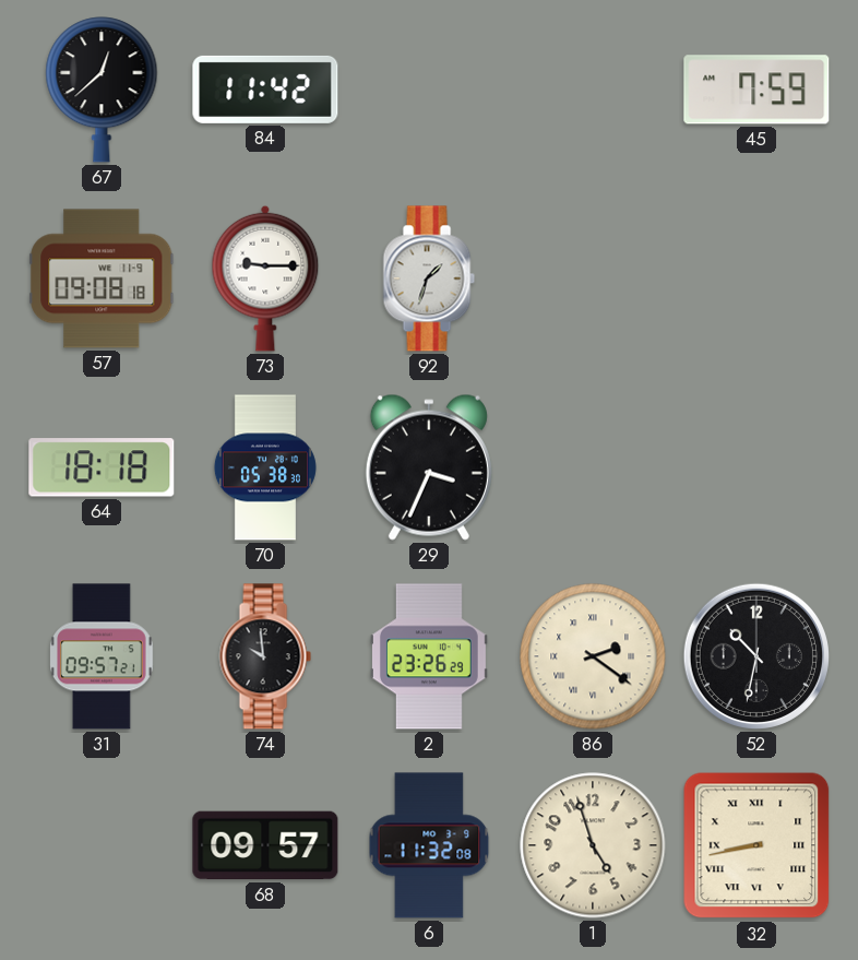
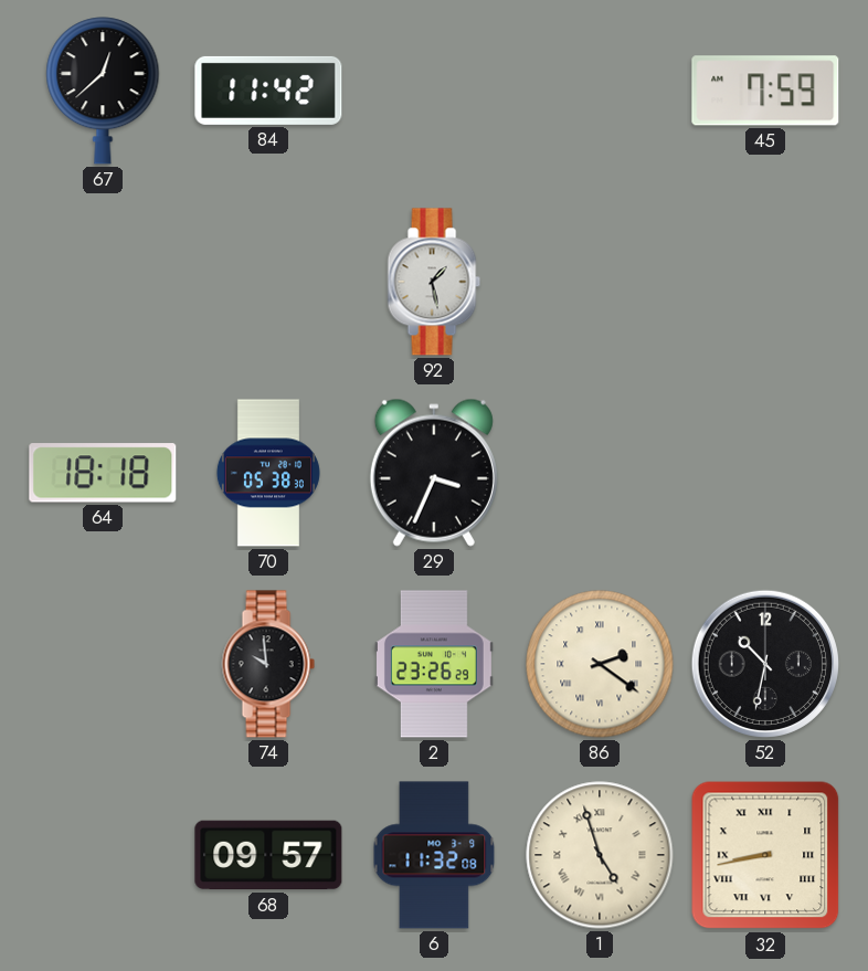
57: 09:08 -> none
73: 9:15 -> none
92: 1:33 -> 1:28
31: 09:57 -> none
1 numerals: Arabic -> Roman
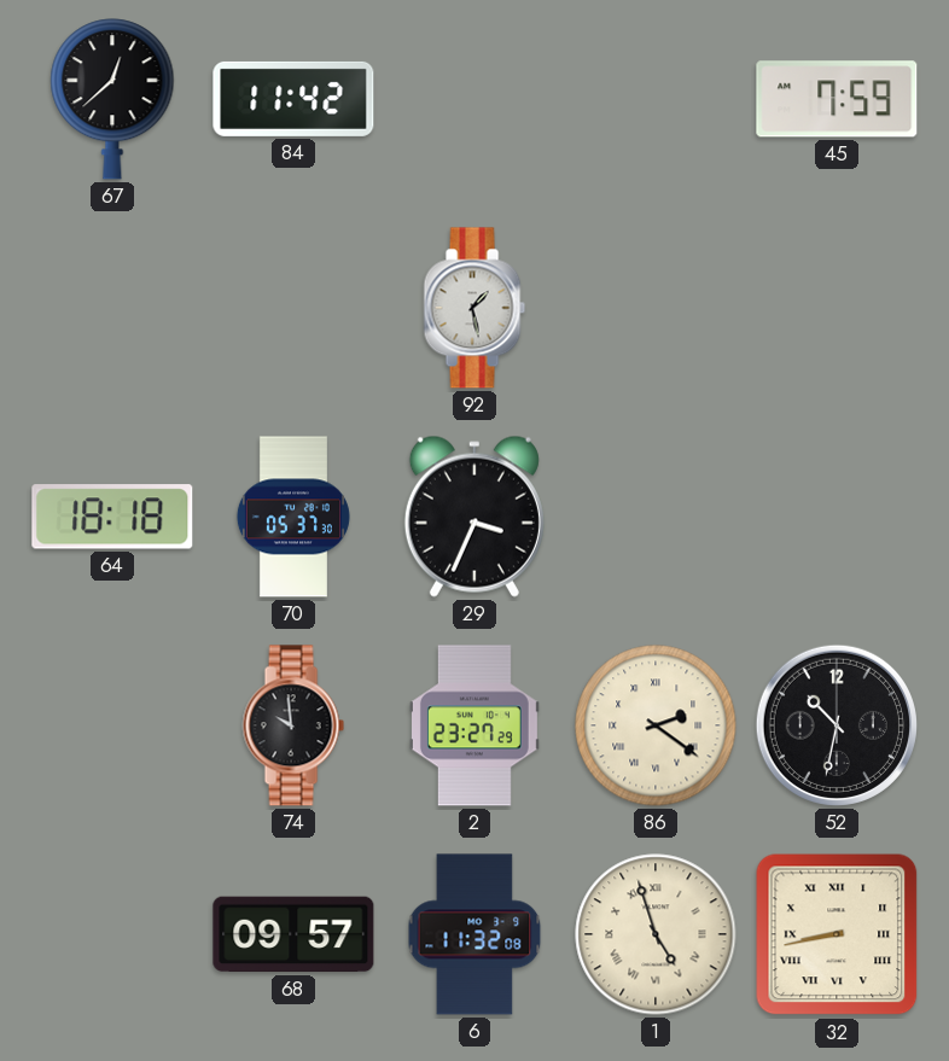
70: 05:38 -> 05:37
2: 23:26 -> 23:27
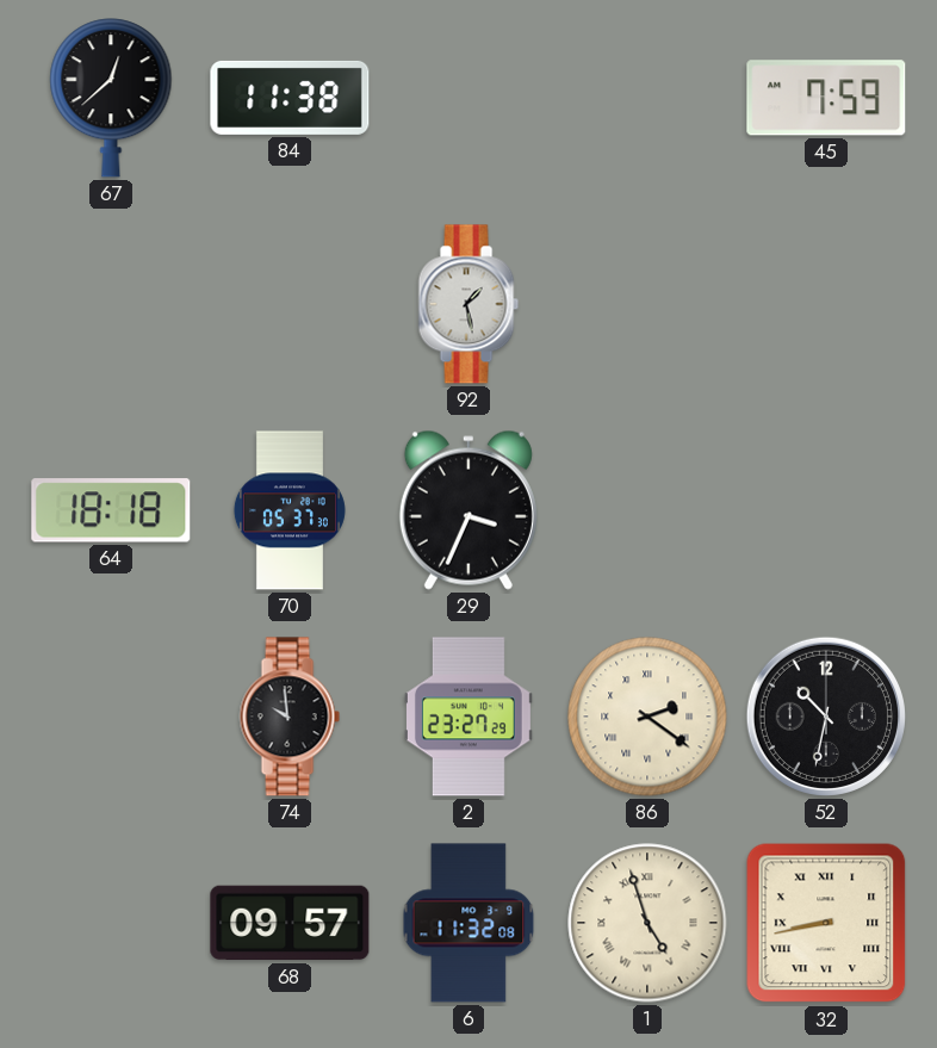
84: 11:42 -> 11:38
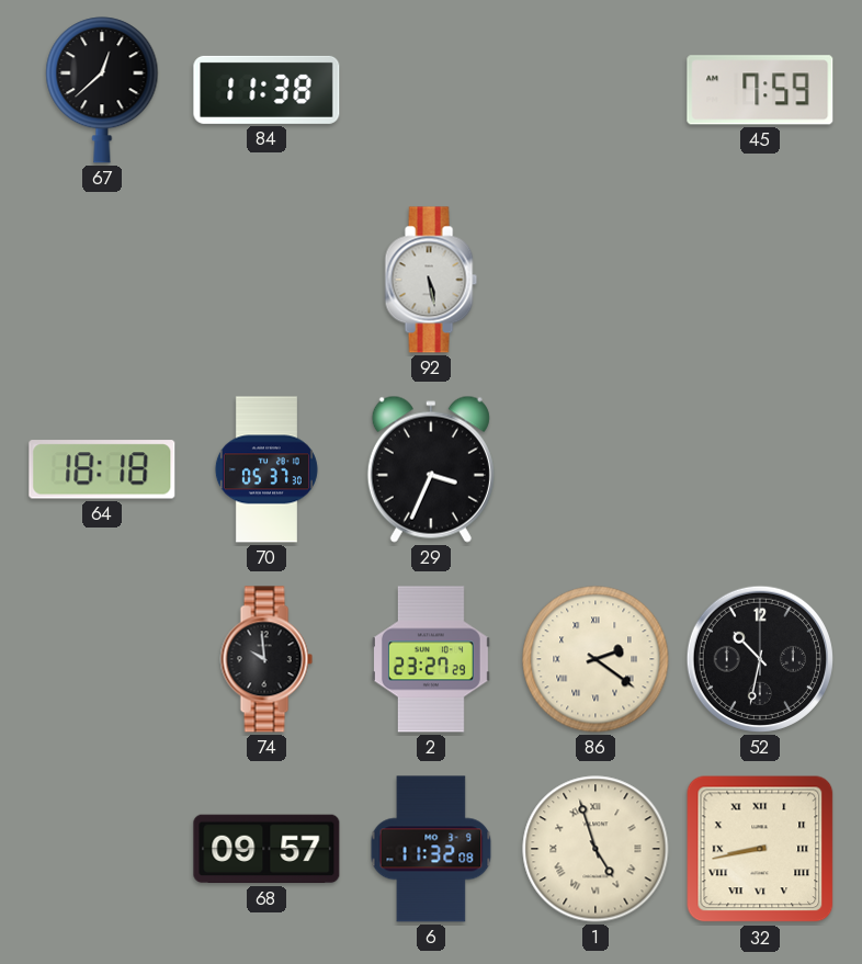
92: 1:28 -> 5:28
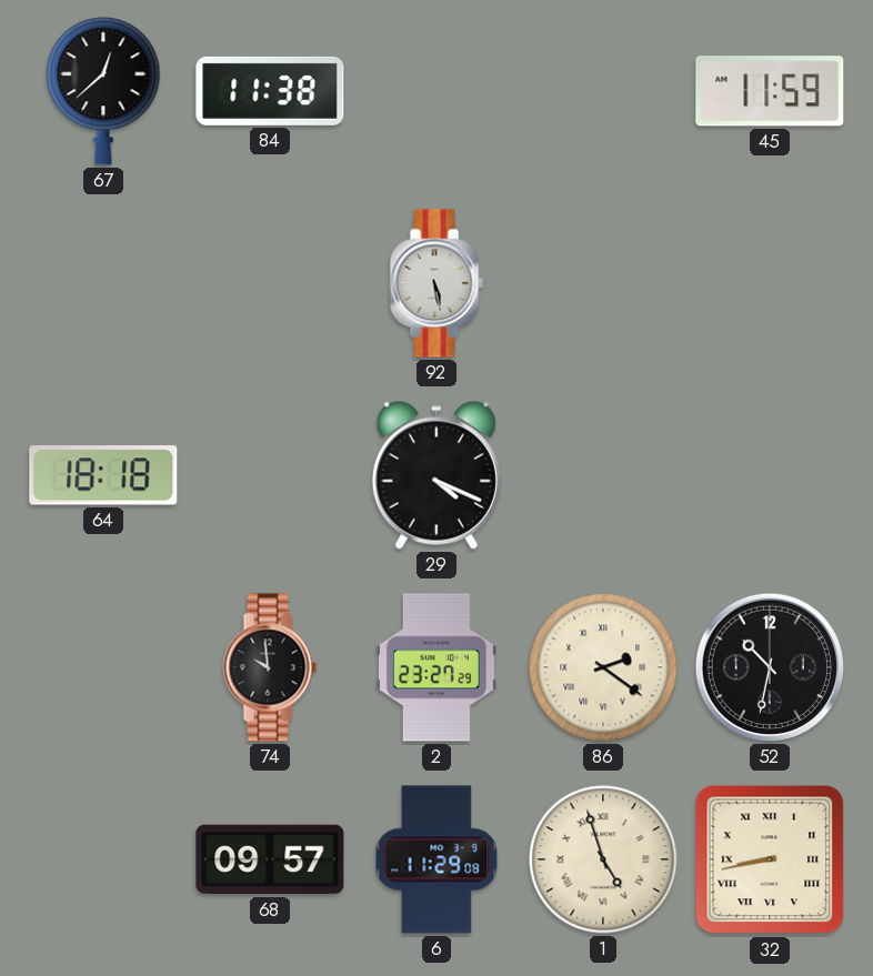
45: 7:59 -> 11:59
70: 05:37 -> none
29: 3:34 -> 4:19
6: 11:32 -> 11:29
